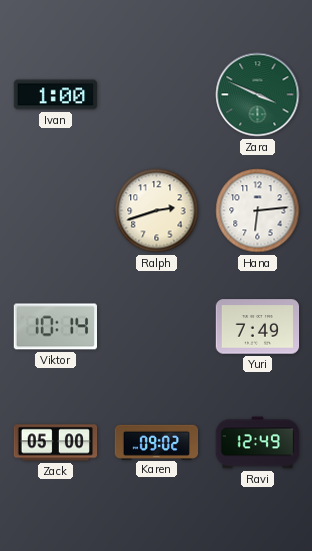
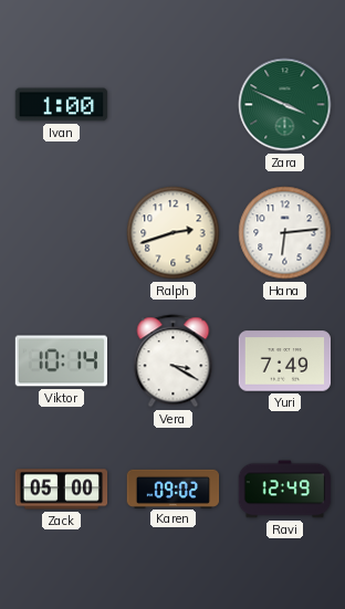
Vera: none -> 3:20
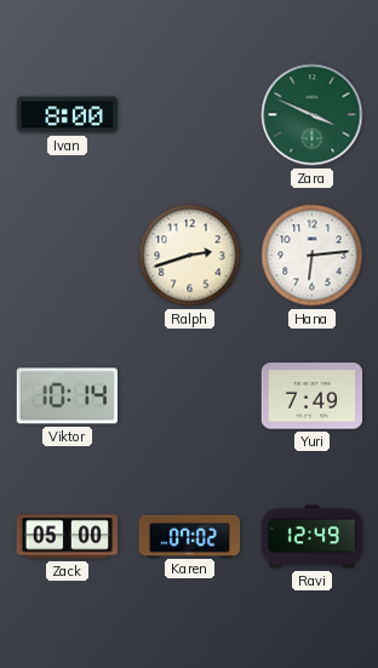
Ivan: 1:00 -> 8:00
Vera: 3:20 -> none
Karen: 09:02 -> 07:02
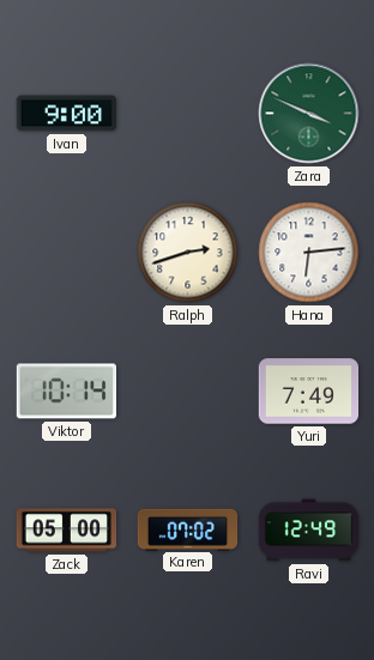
Ivan: 8:00 -> 9:00
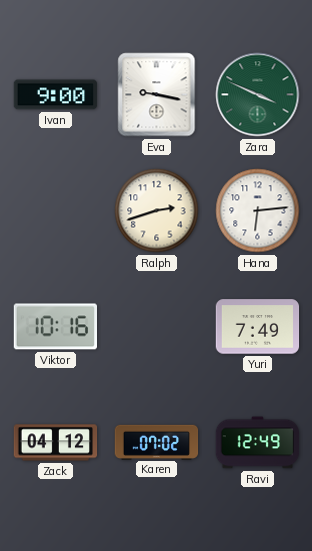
Eva: none -> 9:17
Viktor: 10:14 -> 10:16
Zack: 05:00 -> 04:12
